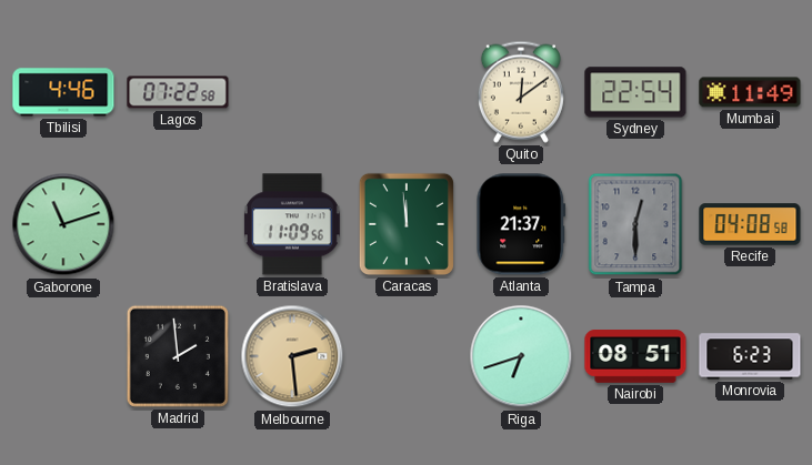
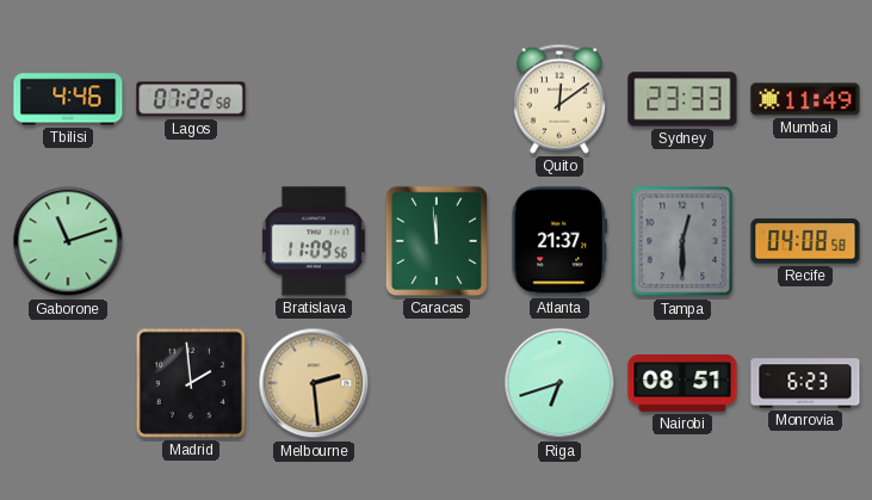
Sydney: 22:54 -> 23:33
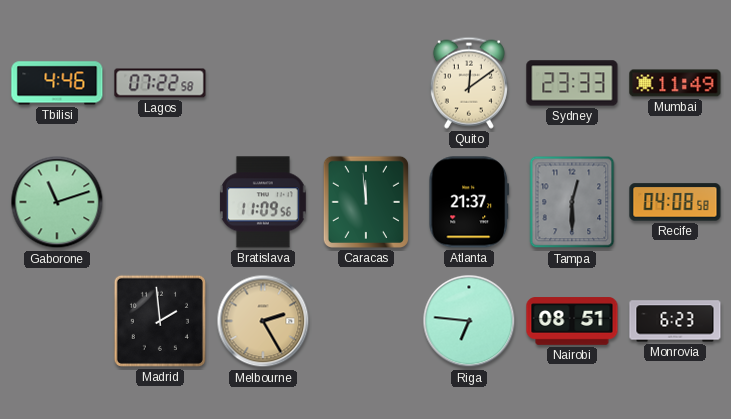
Melbourne: 2:29 -> 2:25
Riga: 6:42 -> 6:46
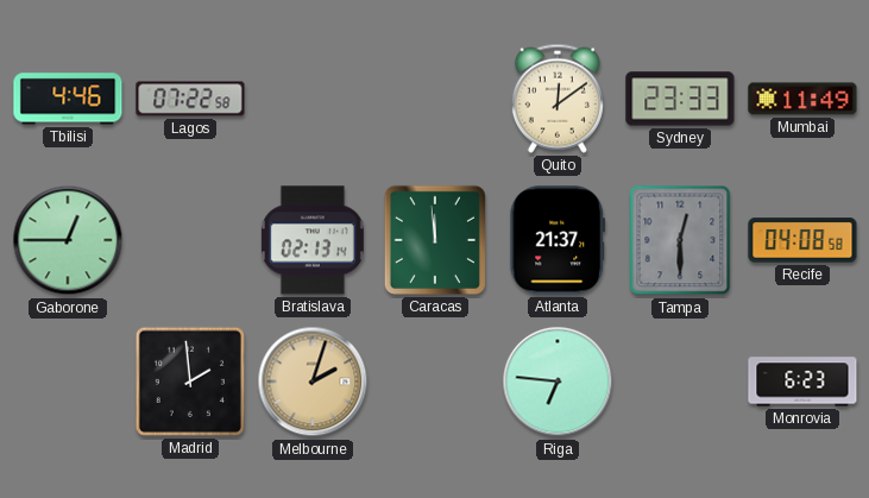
Gaborone: 11:12 -> 12:45
Bratislava: 11:09 -> 02:13
Melbourne: 2:25 -> 2:03
Nairobi: 08:51 -> none
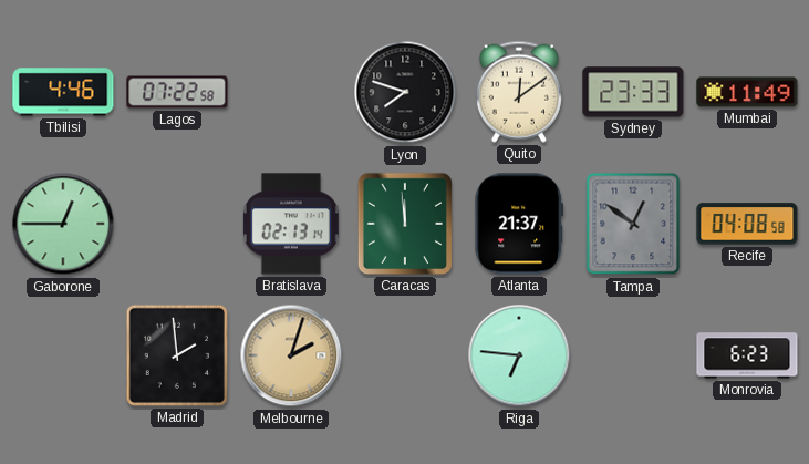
Lyon: none -> 7:48
Tampa: 12:30 -> 12:51
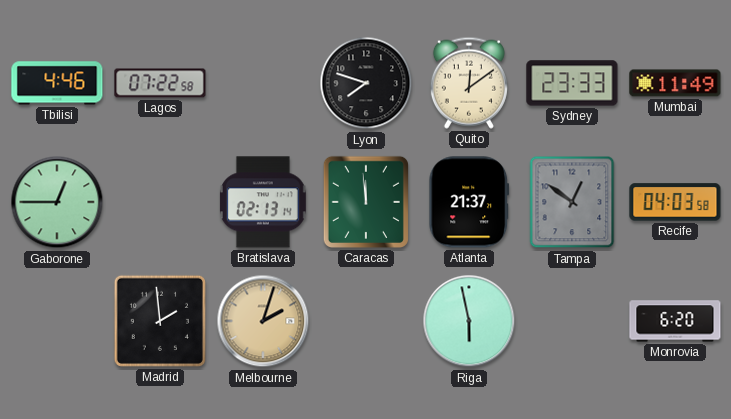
Recife: 04:08 -> 04:03
Riga: 6:46 -> 5:58
Monrovia: 6:23 -> 6:20
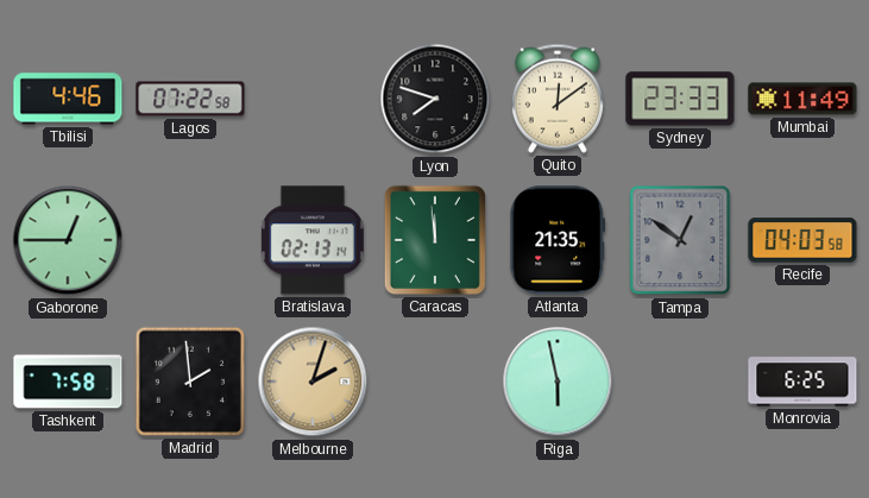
Atlanta: 21:37 -> 21:35
Tashkent: none -> 7:58
Monrovia: 6:20 -> 6:25
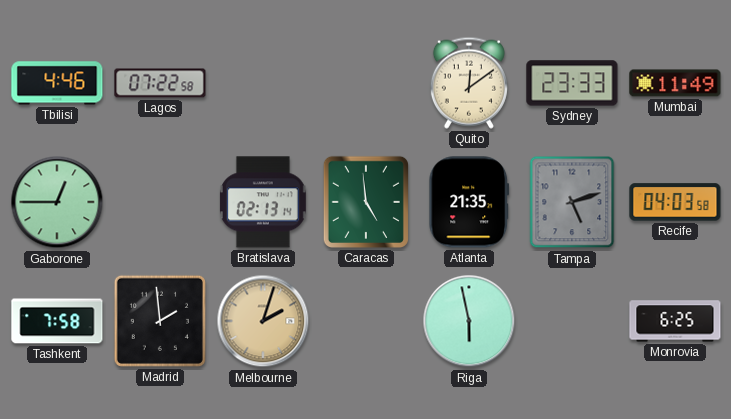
Lyon: 7:48 -> none
Caracas: 11:59 -> 4:59
Tampa: 12:51 -> 5:12
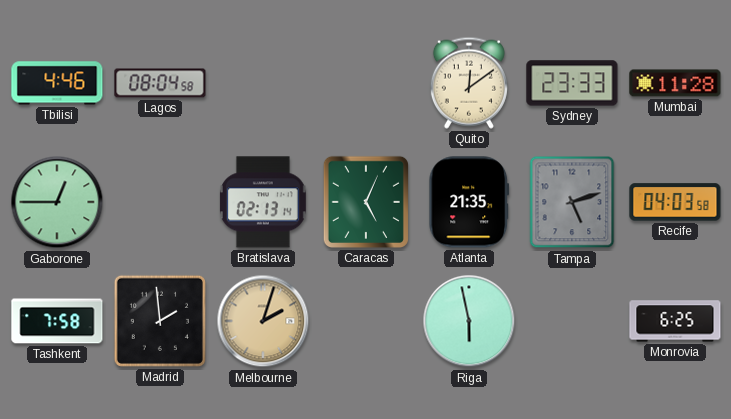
Lagos: 07:22 -> 08:04
Mumbai: 11:49 -> 11:28
Caracas: 4:59 -> 5:04
